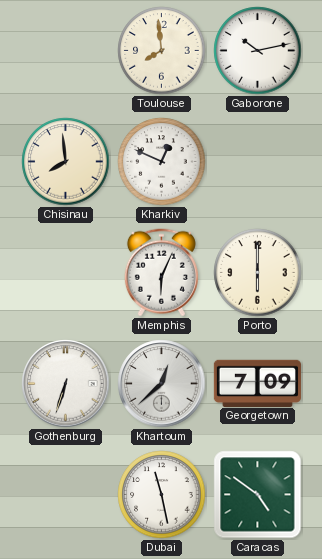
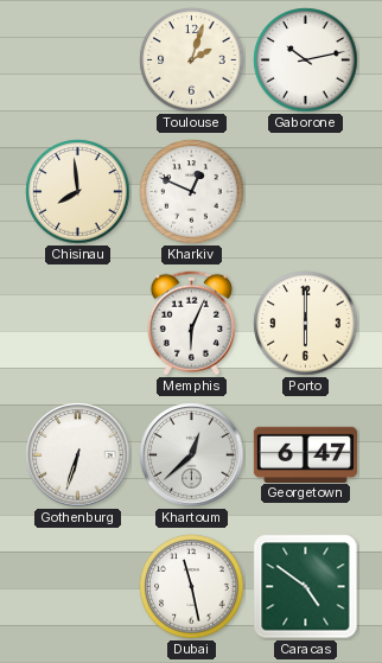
Toulouse: 7:59 -> 2:03
Georgetown: 7:09 -> 6:47
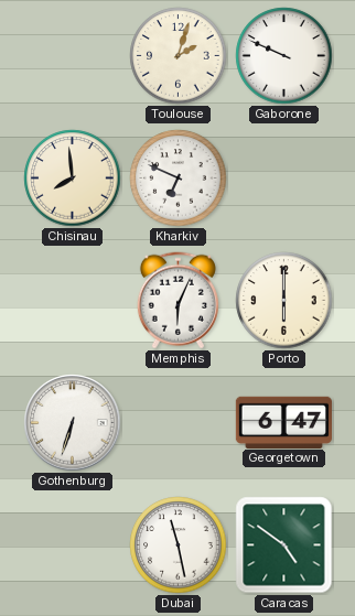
Gaborone: 10:13 -> 9:49
Kharkiv: 12:49 -> 6:49
Khartoum: 12:38 -> none
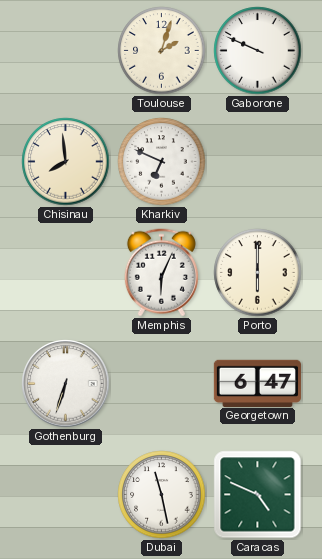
Caracas: 4:51 -> 4:49
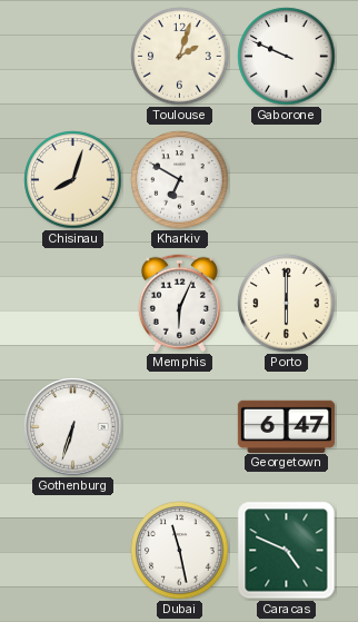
Chisinau: 7:59 -> 8:03
Kharkiv: 6:49 -> 6:50
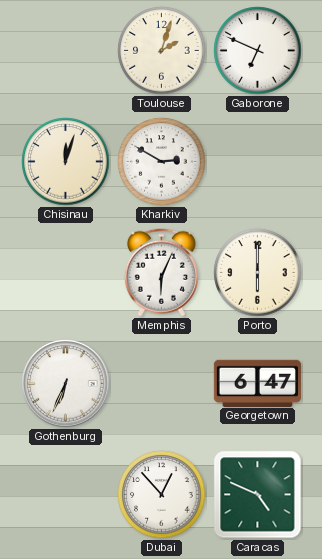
Gaborone: 9:49 -> 6:49
Chisinau: 8:03 -> 12:03
Kharkiv: 6:50 -> 2:50
Gothenburg: 6:33 -> 6:34
Dubai: 11:28 -> 12:53
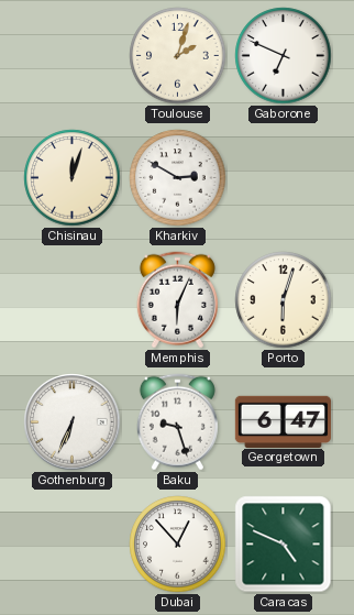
Porto: 6:00 -> 6:03
Baku: none -> 9:27
